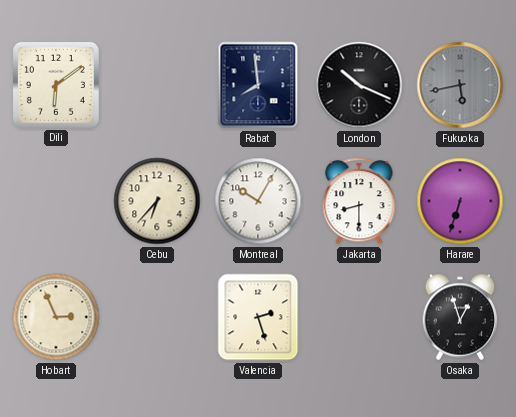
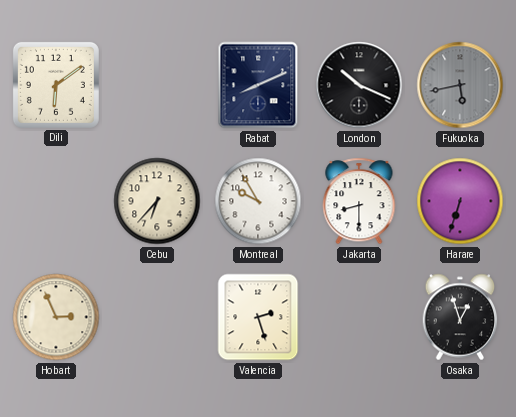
Rabat: 7:59 -> 8:11
Montreal: 10:05 -> 9:55
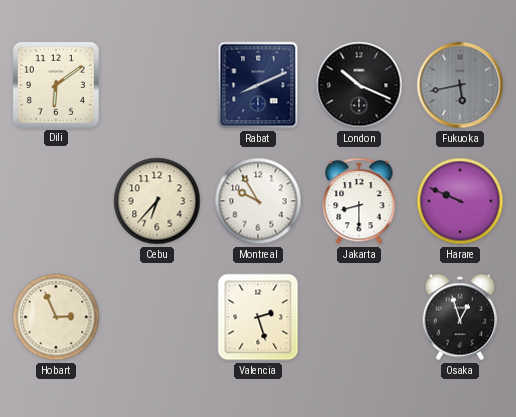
Harare: 6:33 -> 9:49
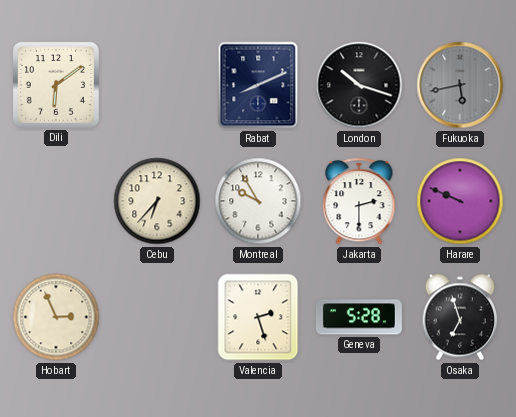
London: 10:19 -> 10:18
Jakarta: 8:30 -> 2:30
Geneva: none -> 5:28
Osaka: 12:57 -> 6:57
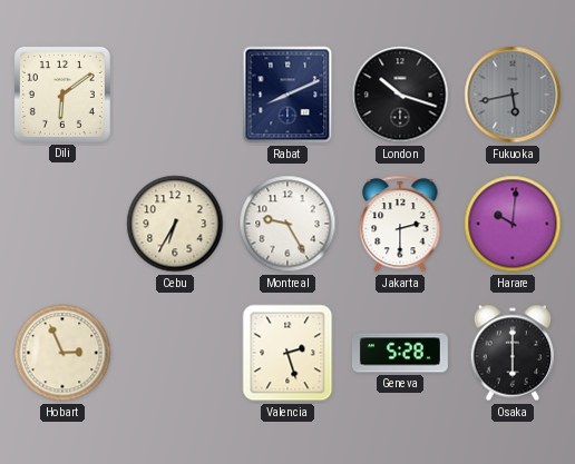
Cebu: 6:37 -> 6:35
Montreal: 9:55 -> 9:25
Harare: 9:49 -> 10:01
Osaka: 6:57 -> 6:00
